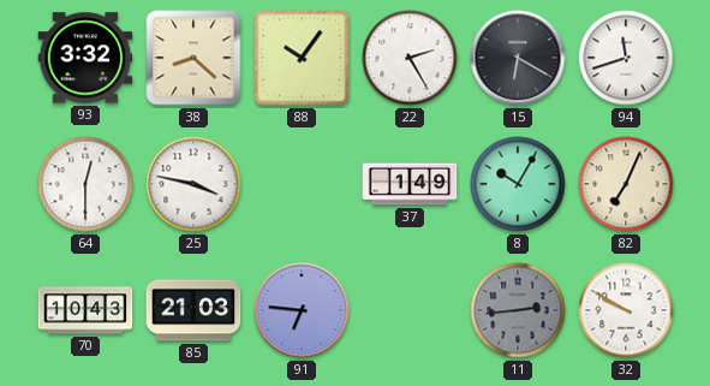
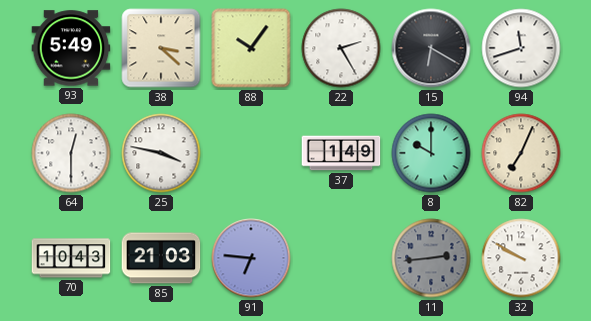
93: 3:32 -> 5:49
38: 8:22 -> 3:22
8: 10:05 -> 10:00
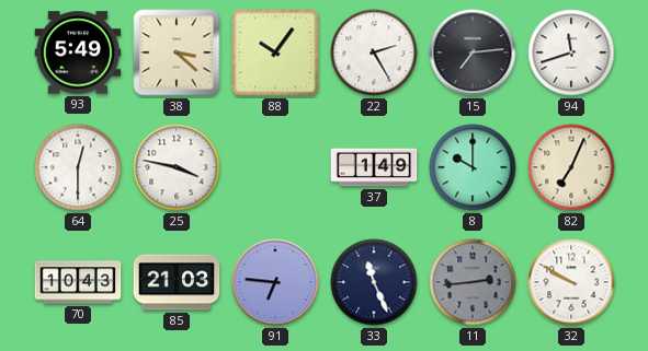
15: 6:20 -> 7:14
33: none -> 11:26
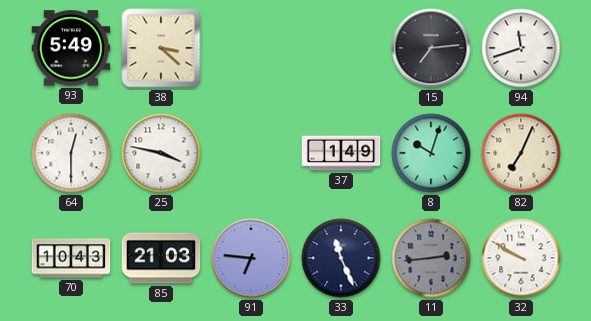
88: 10:06 -> none
22: 2:25 -> none
8: 10:00 -> 10:03
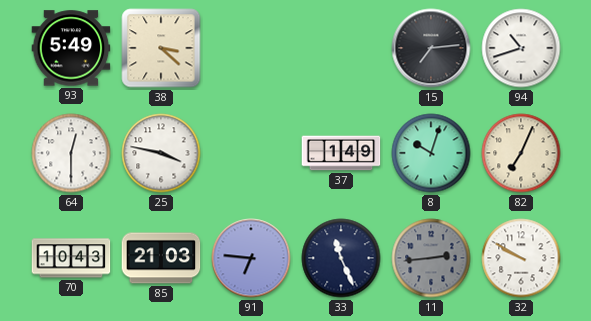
94: 11:42 -> 10:42
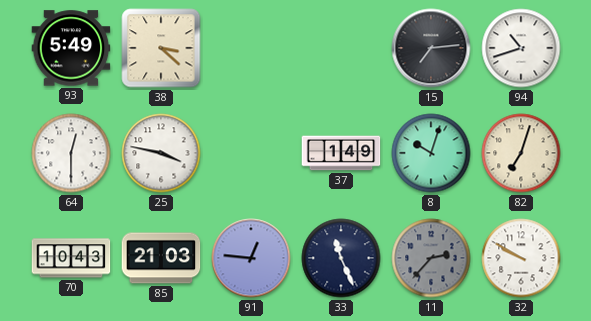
82: 7:04 -> 7:03
91: 6:46 -> 12:46
11: 2:44 -> 2:37
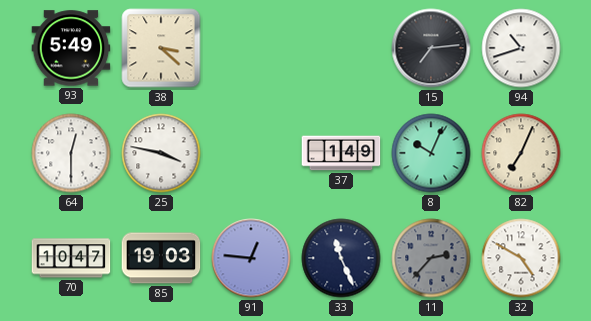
8: 10:03 -> 10:04
82: 7:03 -> 7:04
70: 10:43 -> 10:47
85: 21:03 -> 19:03
32: 9:50 -> 4:50
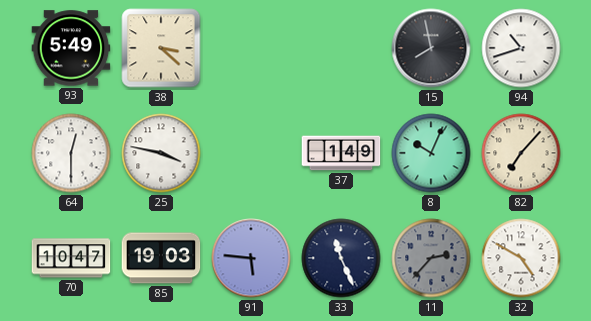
15: 7:14 -> 7:58
82: 7:04 -> 7:07
91: 12:46 -> 5:46
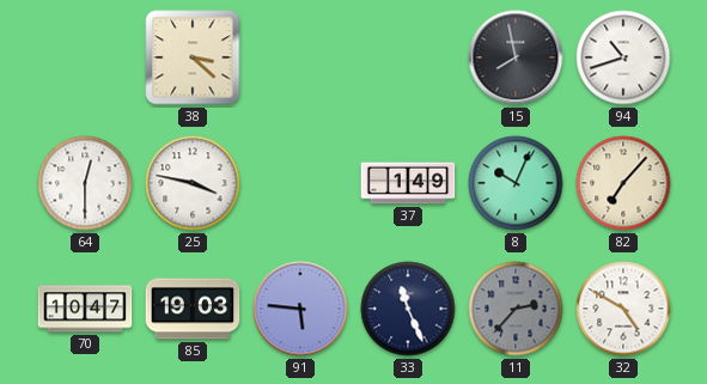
93: 5:49 -> none
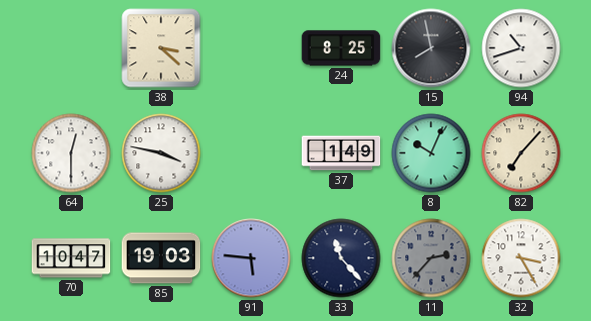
24: none -> 8:25
33: 11:26 -> 11:23
32: 4:50 -> 3:25
